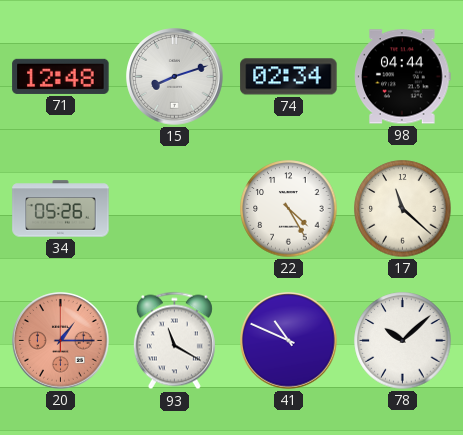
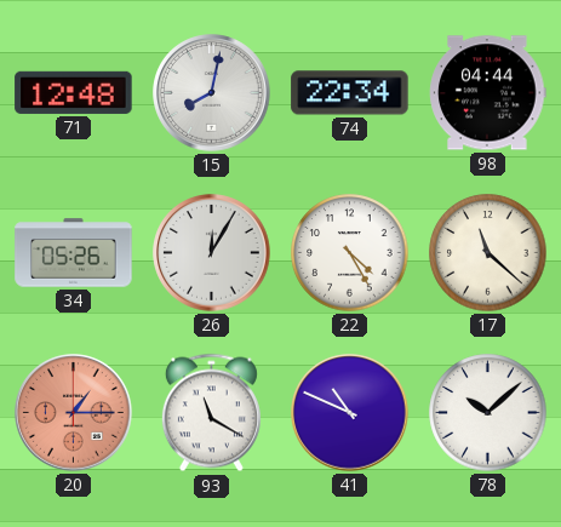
15: 8:12 -> 8:02
74: 02:34 -> 22:34
26: none -> 12:05
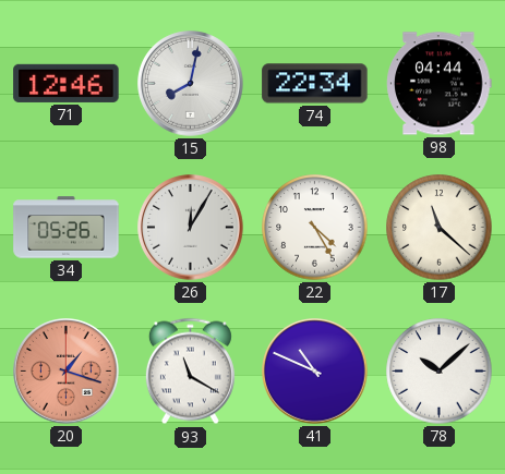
71: 12:48 -> 12:46
20: 1:15 -> 1:18
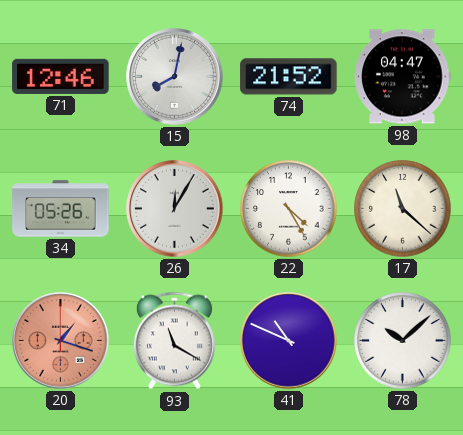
74: 22:34 -> 21:52
98: 04:44 -> 04:47
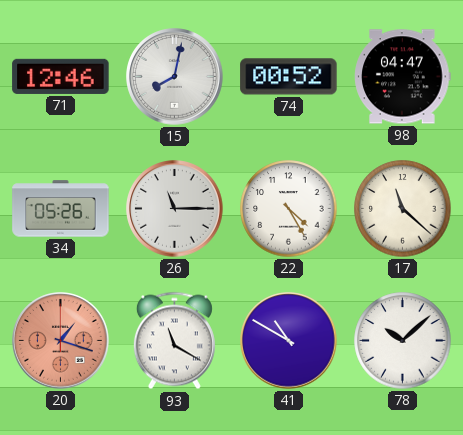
74: 21:52 -> 00:52
26: 12:05 -> 11:15
41: 10:49 -> 10:50
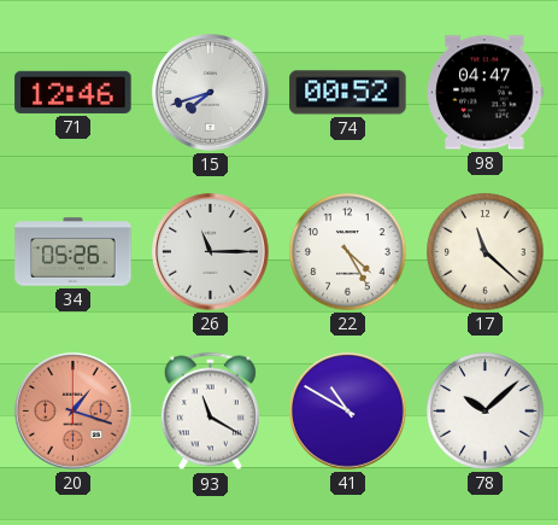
15: 8:02 -> 7:42
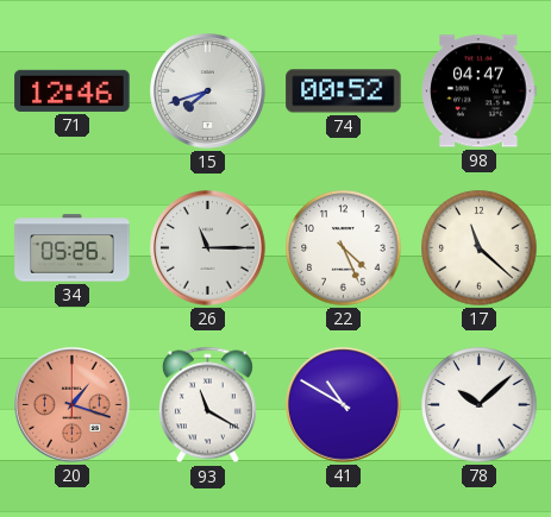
22: 4:25 -> 4:26
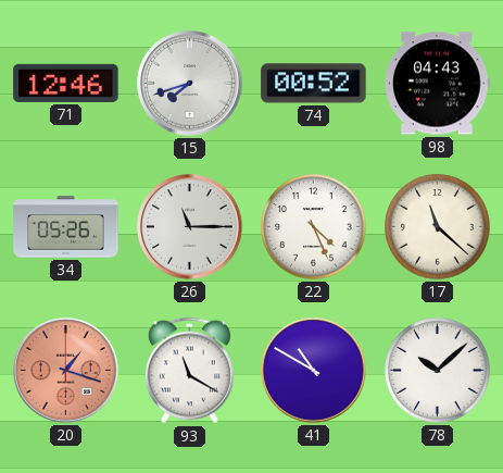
98: 04:47 -> 04:43
